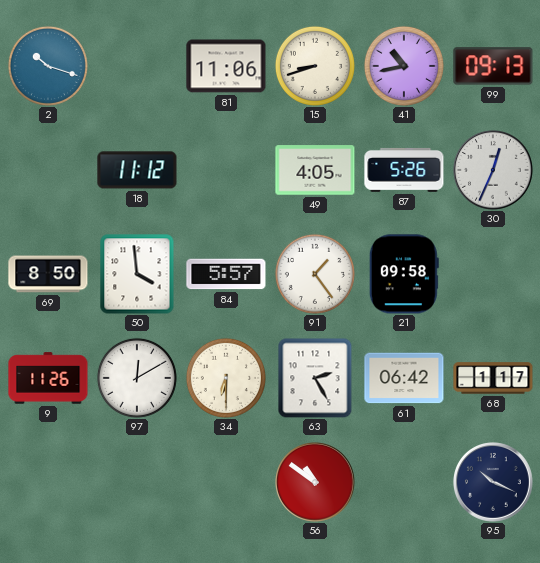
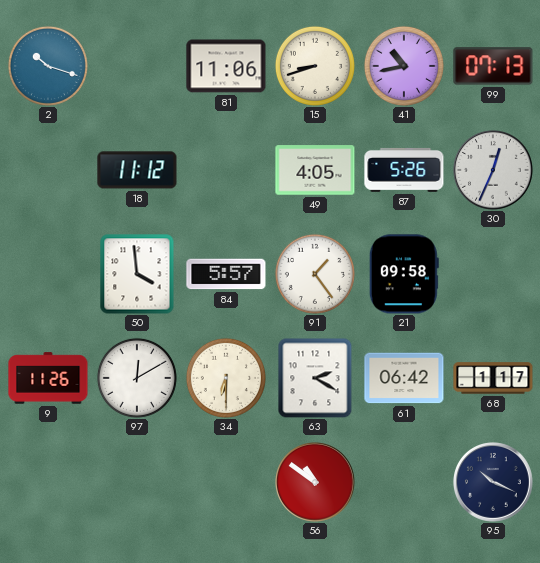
99: 09:13 -> 07:13
69: 8:50 -> none
63: 2:25 -> 2:20
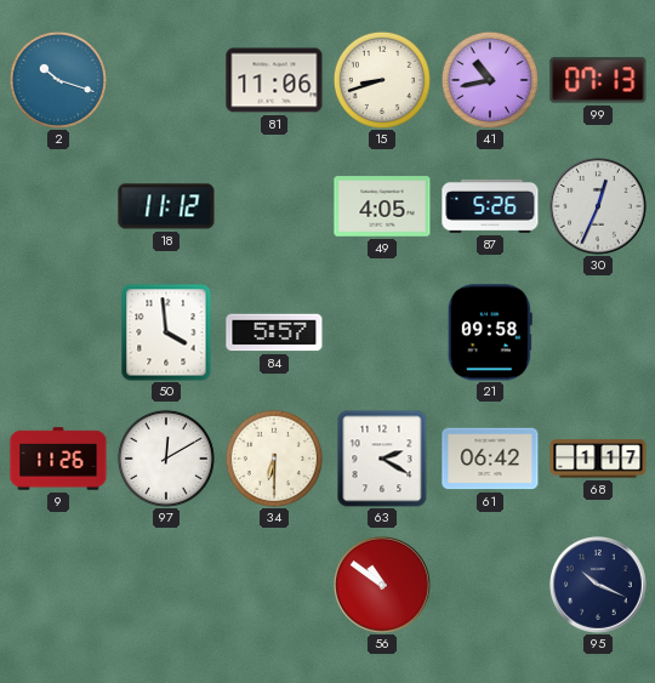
91: 1:24 -> none
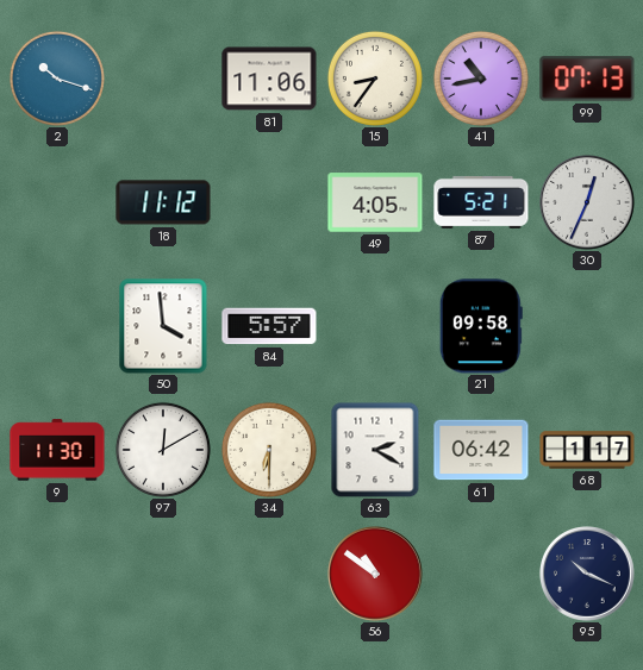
15: 8:42 -> 8:36
87: 5:26 -> 5:21
9: 11:26 -> 11:30
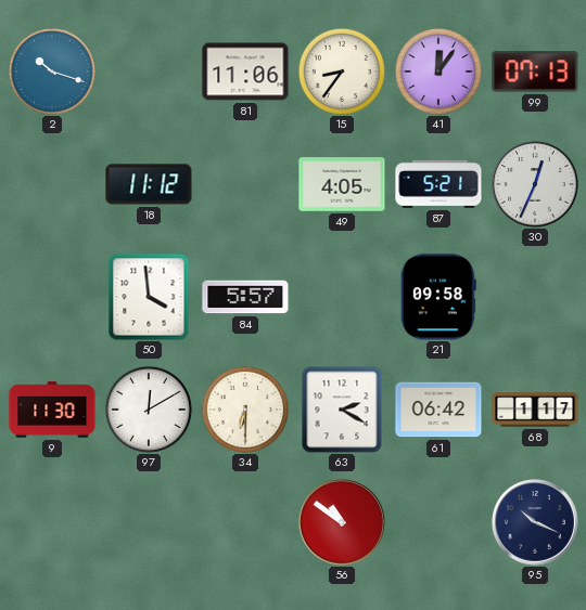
41: 10:43 -> 12:06
